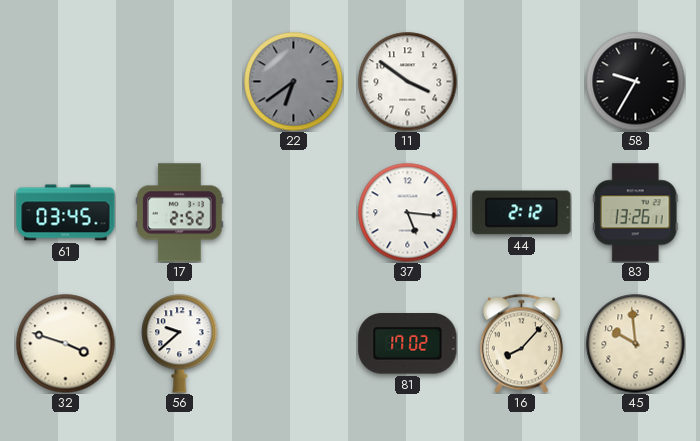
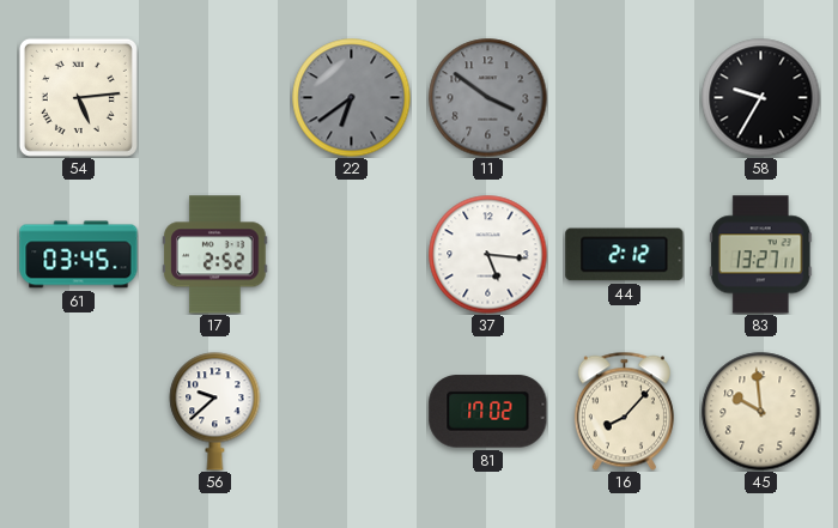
54: none -> 5:14
11 dial: white -> grey
83: 13:26 -> 13:27
32: 3:48 -> none
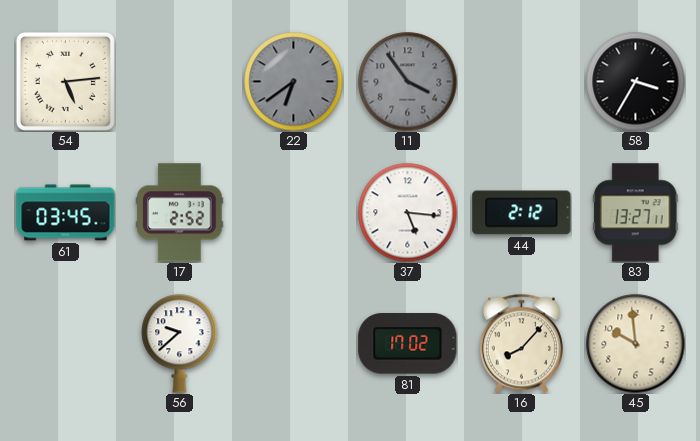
11: 3:51 -> 3:54
58: 9:35 -> 3:35
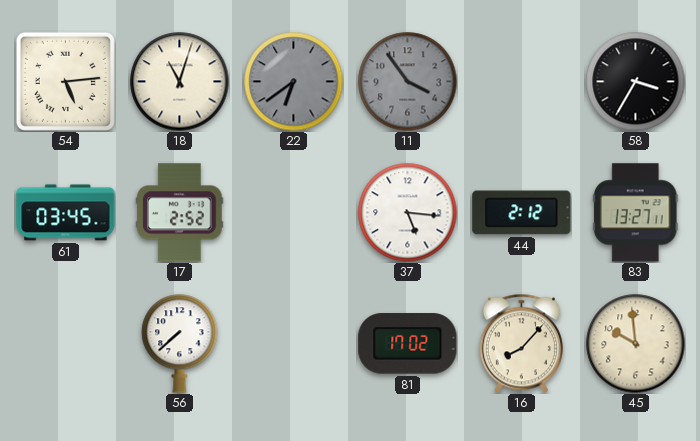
18: none -> 11:03
56: 9:38 -> 7:38
